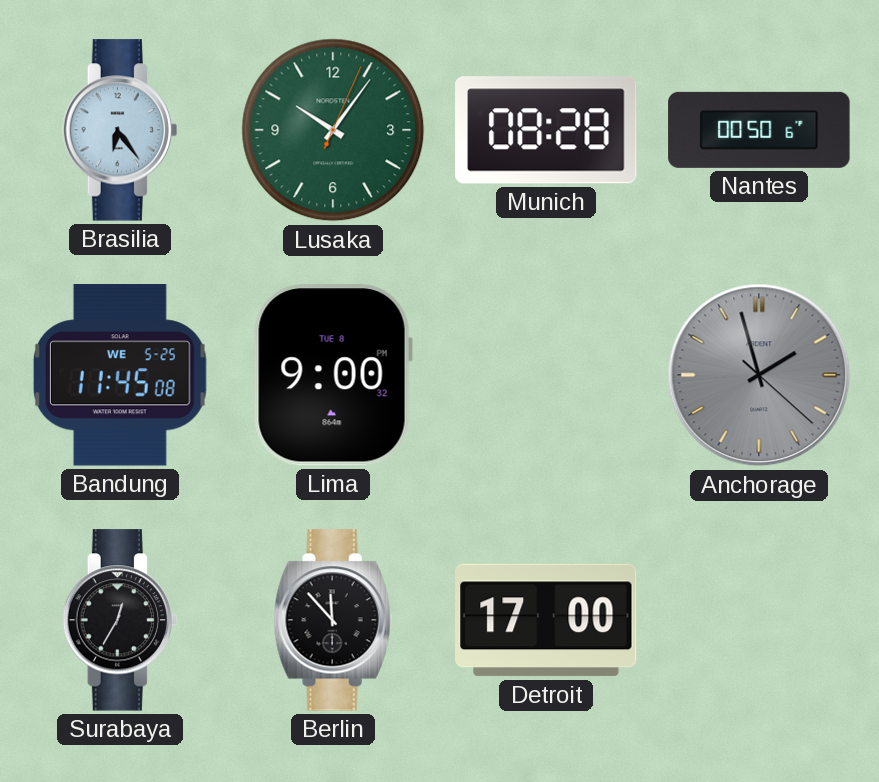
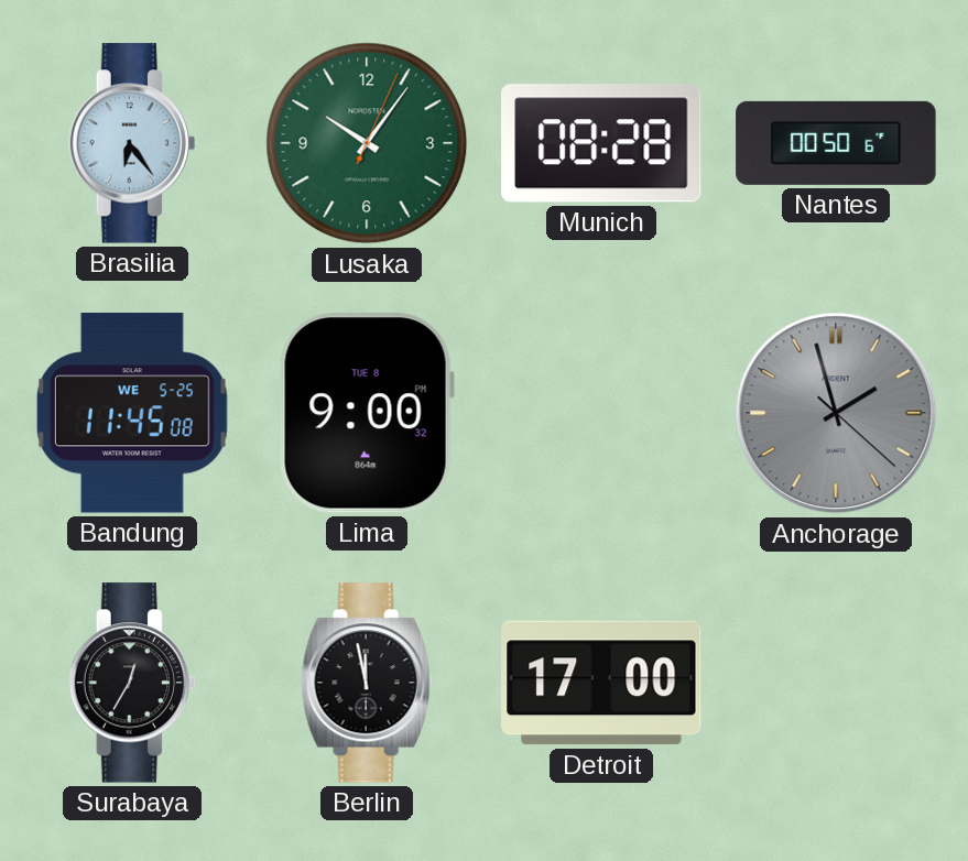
Berlin: 11:53 -> 11:58
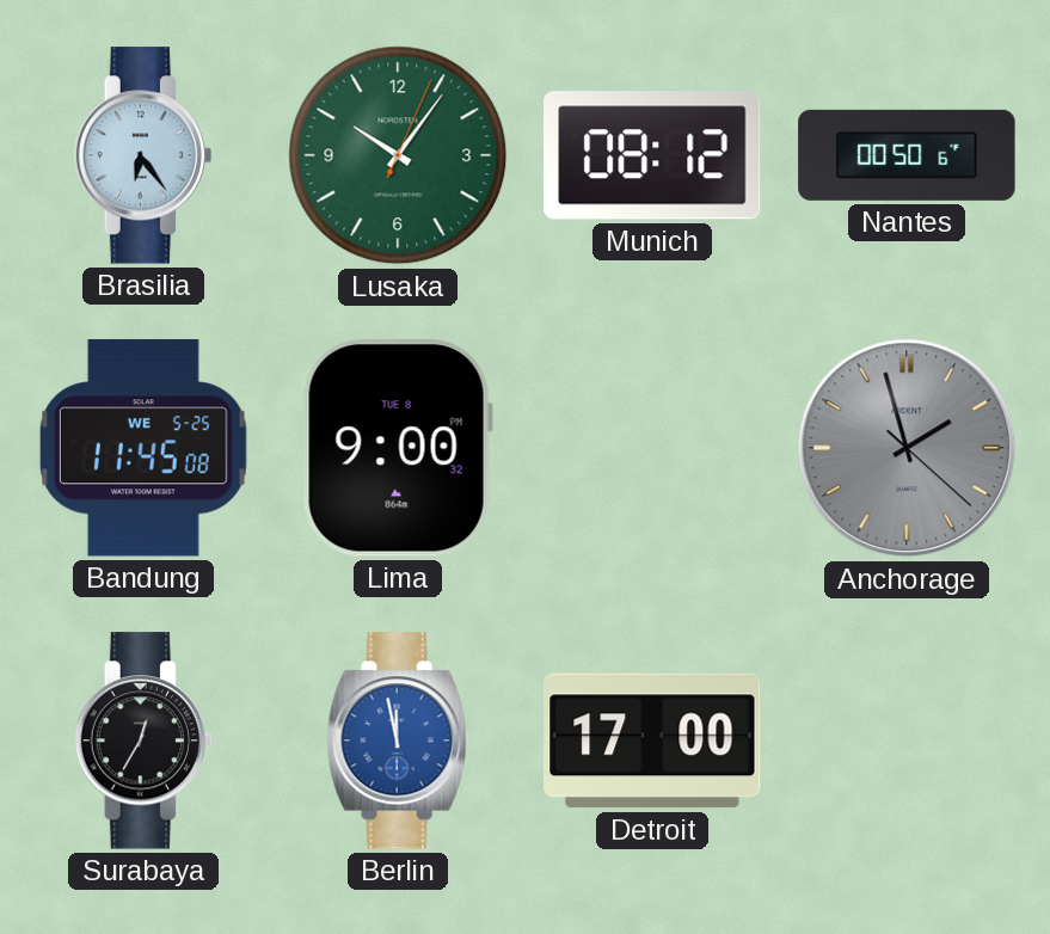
Munich: 08:28 -> 08:12
Berlin dial: black -> blue
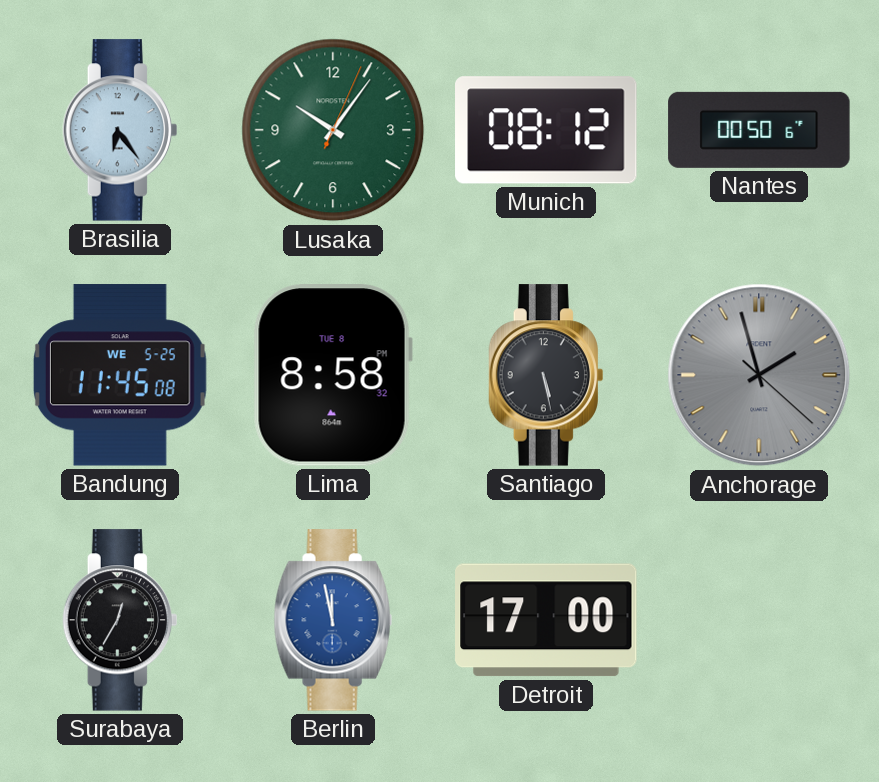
Lima: 9:00 -> 8:58
Santiago: none -> 5:28
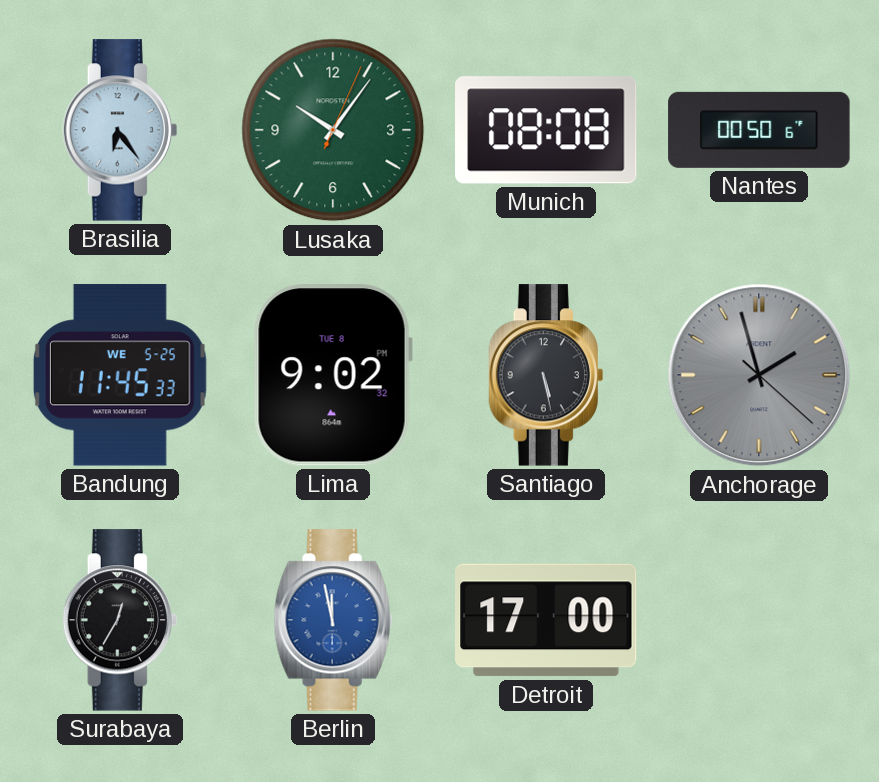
Munich: 08:12 -> 08:08
Bandung: 11:45:08 -> 11:45:33
Lima: 8:58 -> 9:02
